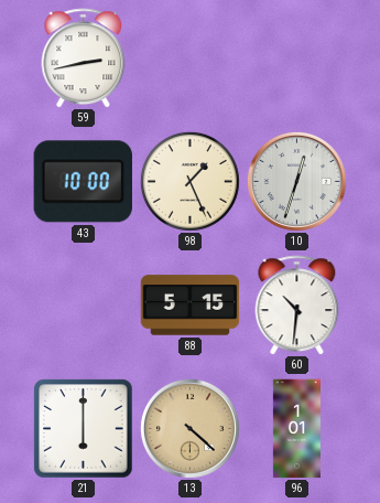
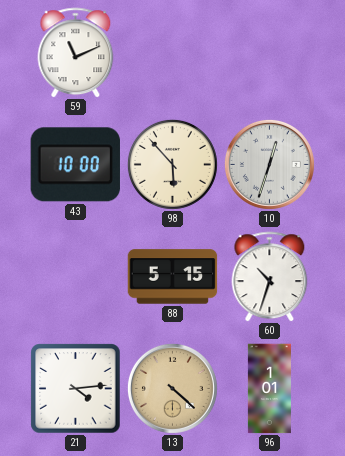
59: 2:43 -> 11:11
98: 1:26 -> 5:53
60: 10:31 -> 10:33
21: 6:00 -> 4:14
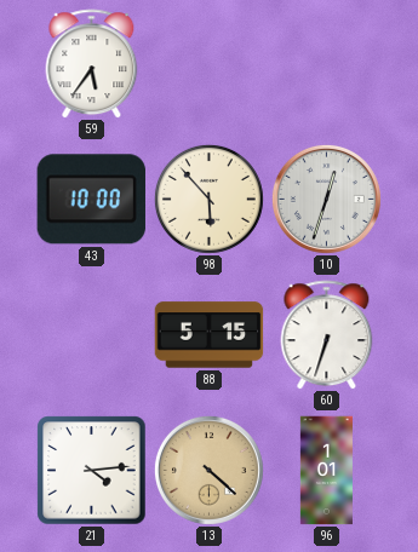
59: 11:11 -> 5:36
60: 10:33 -> 6:33
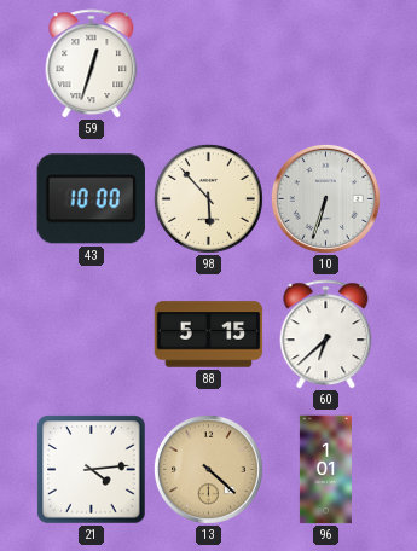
59: 5:36 -> 12:33
10: 12:33 -> 6:33
60: 6:33 -> 6:38
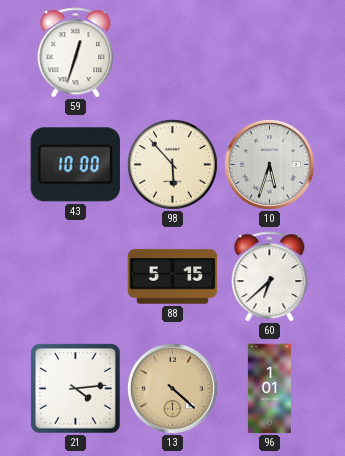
10: 6:33 -> 5:33
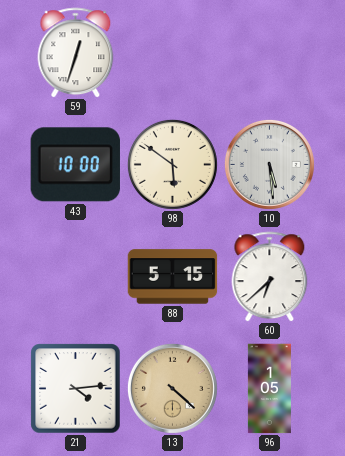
98: 5:53 -> 5:51
10: 5:33 -> 5:29
96: 1:01 -> 1:05
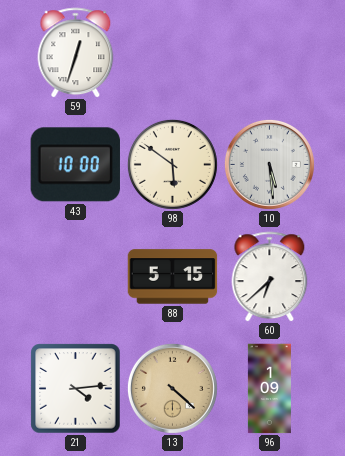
96: 1:05 -> 1:09
